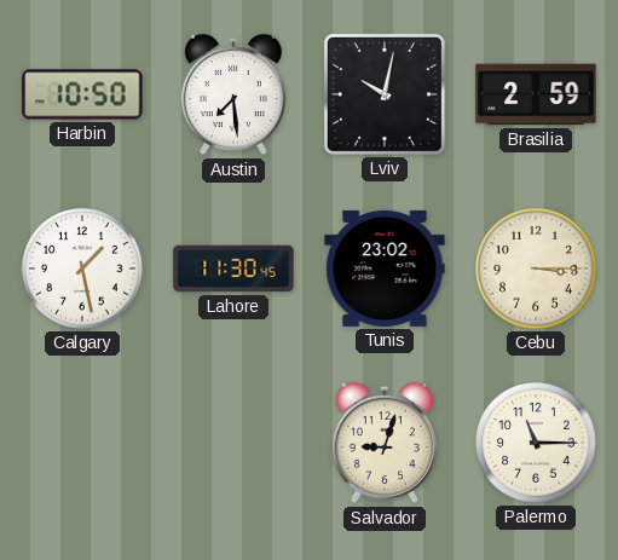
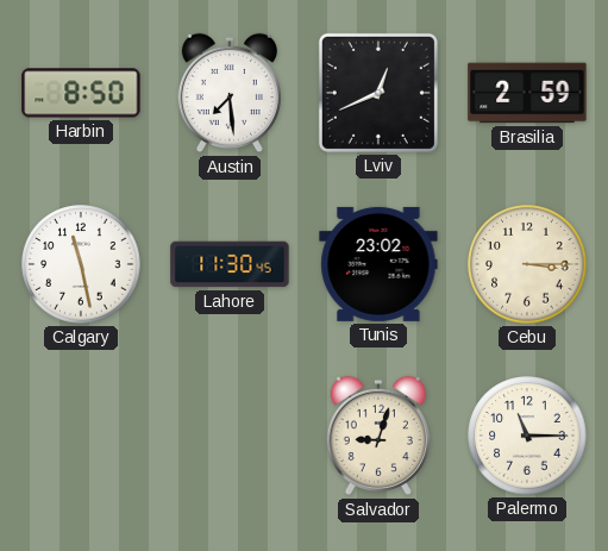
Harbin: 10:50 -> 8:50
Lviv: 10:02 -> 12:41
Calgary: 1:28 -> 11:28
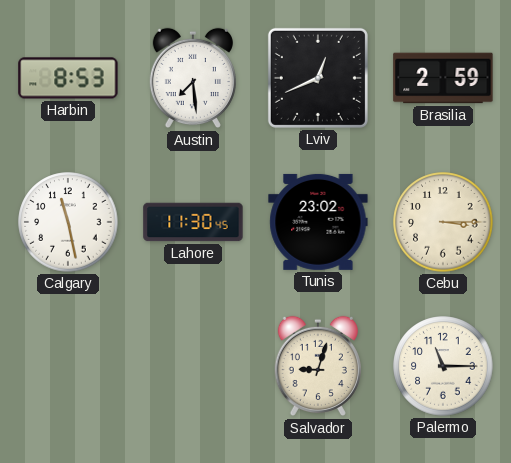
Harbin: 8:50 -> 8:53
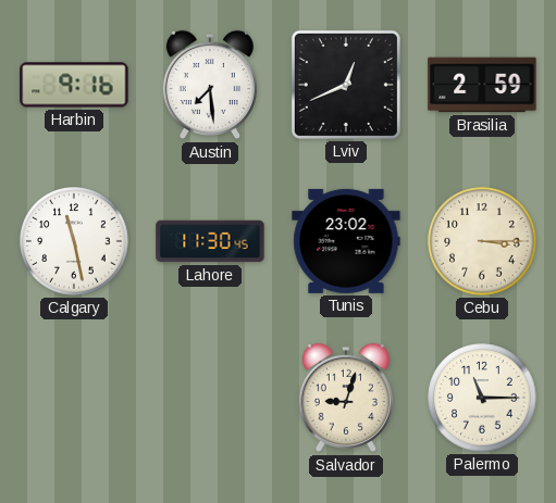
Harbin: 8:53 -> 9:16
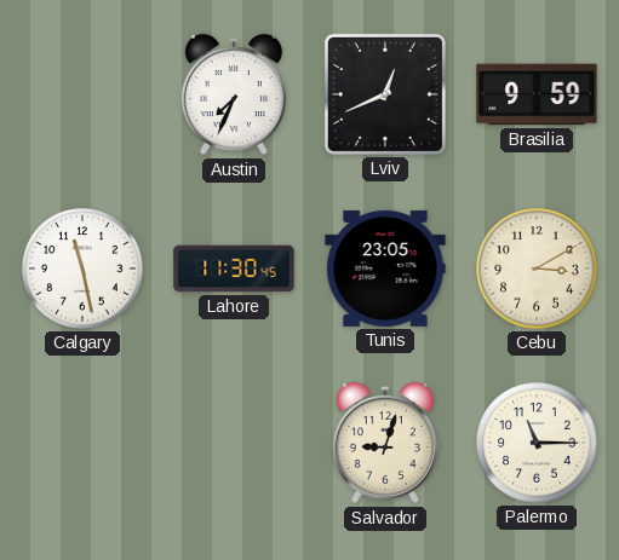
Harbin: 9:16 -> none
Austin: 7:29 -> 7:34
Brasilia: 2:59 -> 9:59
Tunis: 23:02 -> 23:05
Cebu: 3:15 -> 3:10
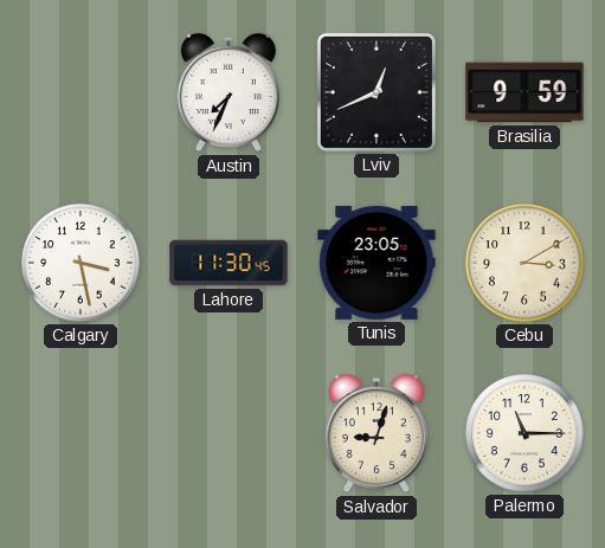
Calgary: 11:28 -> 3:28
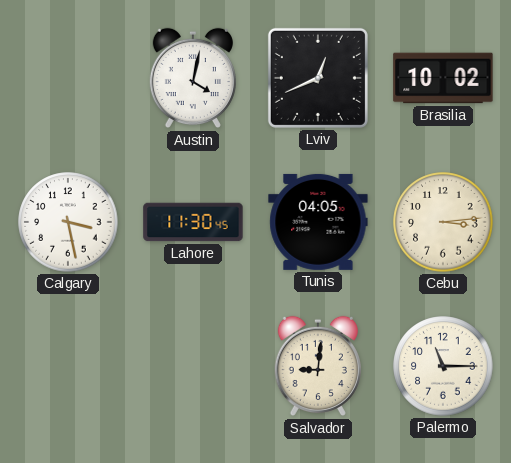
Austin: 7:34 -> 4:02
Brasilia: 9:59 -> 10:02
Tunis: 23:05 -> 04:05
Cebu: 3:10 -> 3:14
Salvador: 9:03 -> 9:01
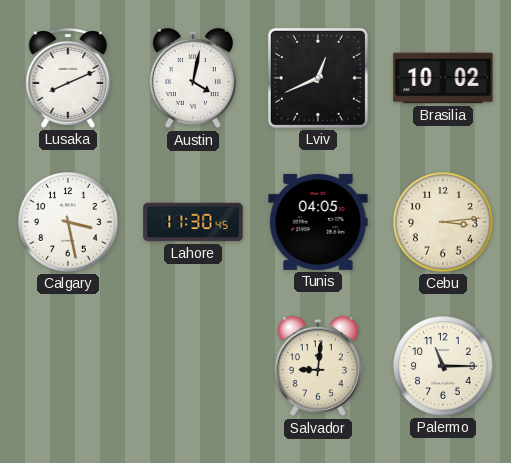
Lusaka: none -> 8:11
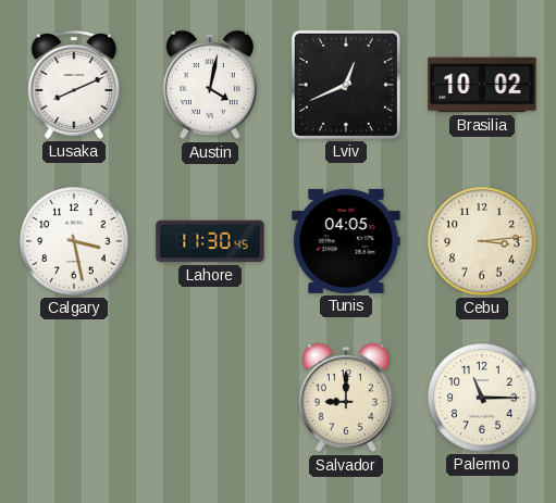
Salvador: 9:01 -> 9:00
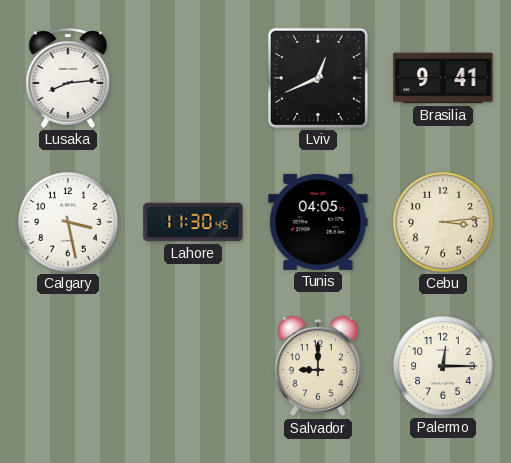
Lusaka: 8:11 -> 8:14
Austin: 4:02 -> none
Brasilia: 10:02 -> 9:41
Palermo: 11:15 -> 12:15
